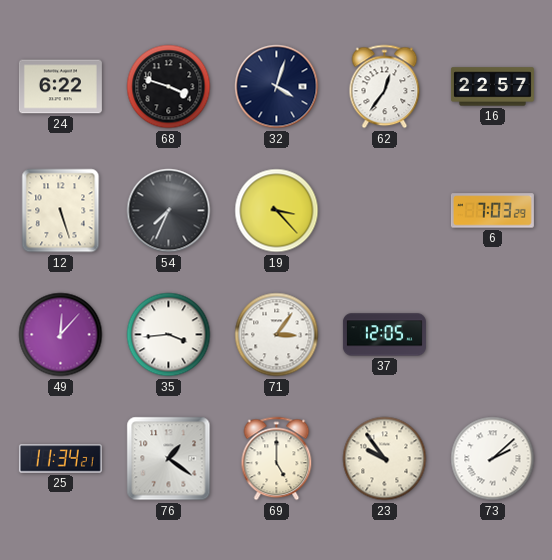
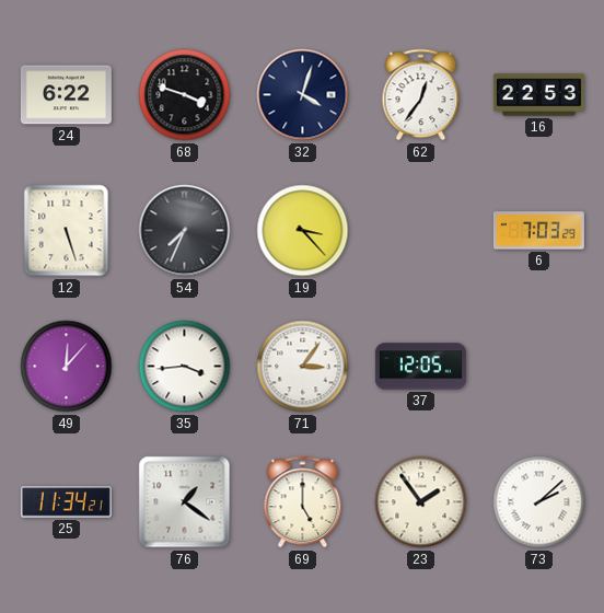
16: 22:57 -> 22:53
23: 9:54 -> 1:54
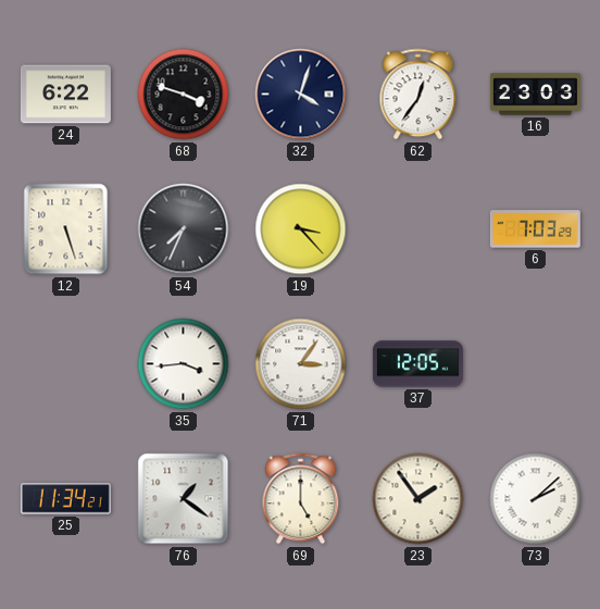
16: 22:53 -> 23:03
49: 12:07 -> none
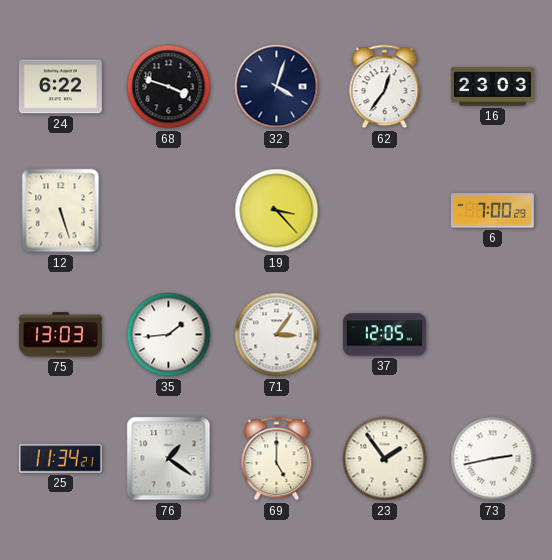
54: 7:34 -> none
6: 7:03 -> 7:00
75: none -> 13:03
35: 3:44 -> 1:44
73: 2:08 -> 2:43
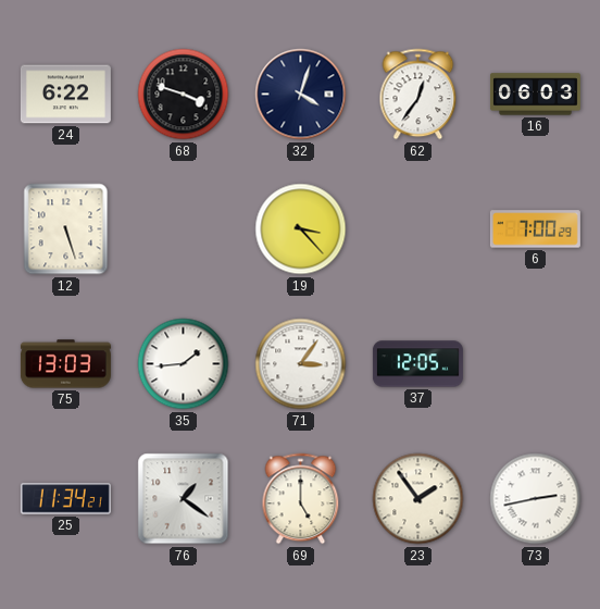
16: 23:03 -> 06:03
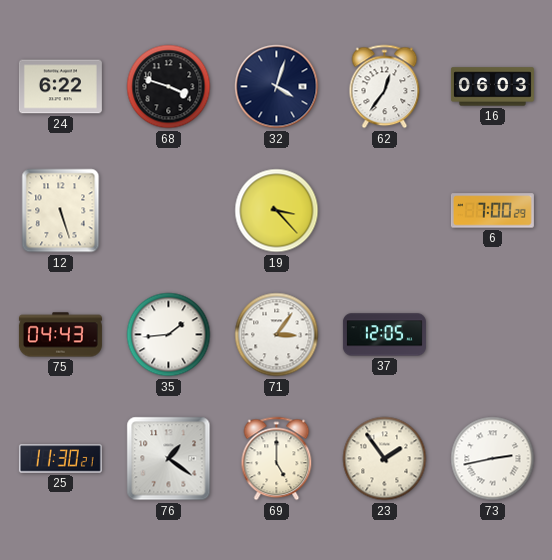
75: 13:03 -> 04:43
25: 11:34 -> 11:30
